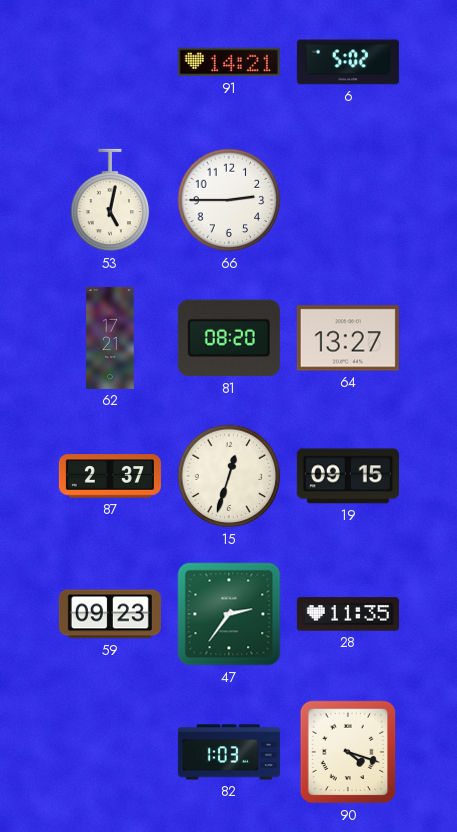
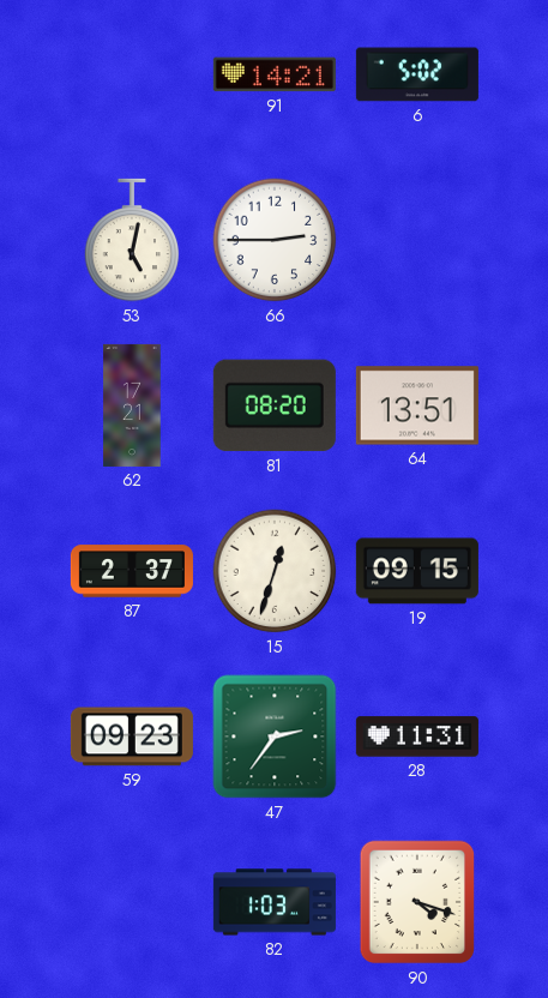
64: 13:27 -> 13:51
28: 11:35 -> 11:31
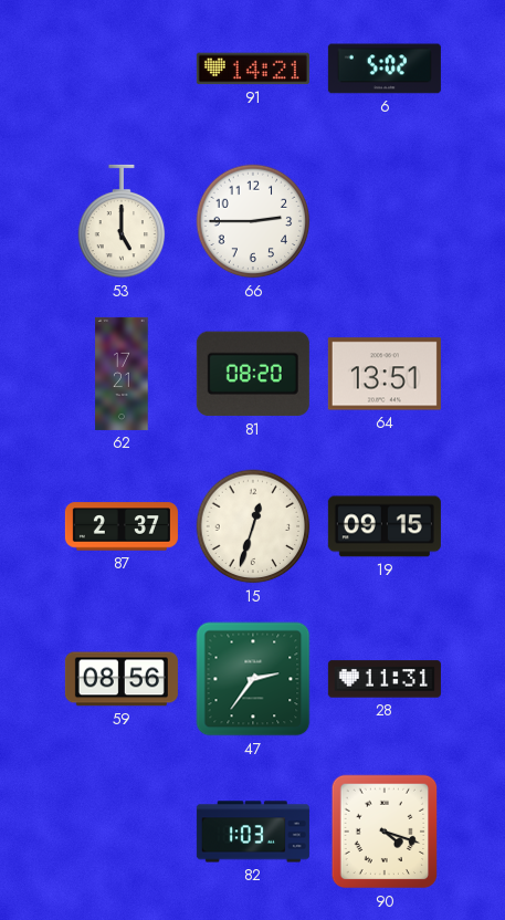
53: 5:02 -> 5:00
59: 09:23 -> 08:56
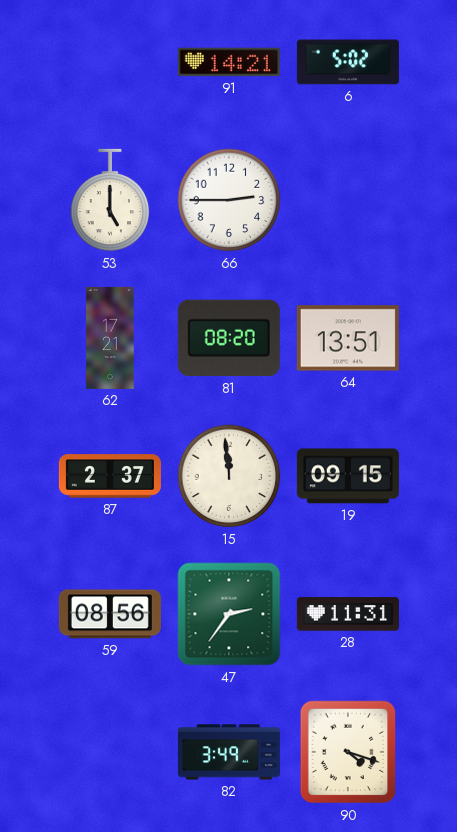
15: 12:33 -> 11:59
82: 1:03 -> 3:49
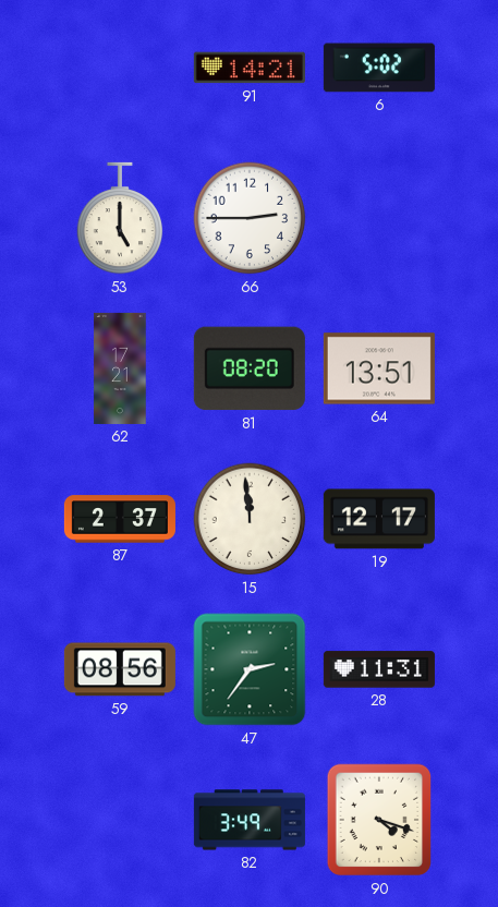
19: 09:15 -> 12:17
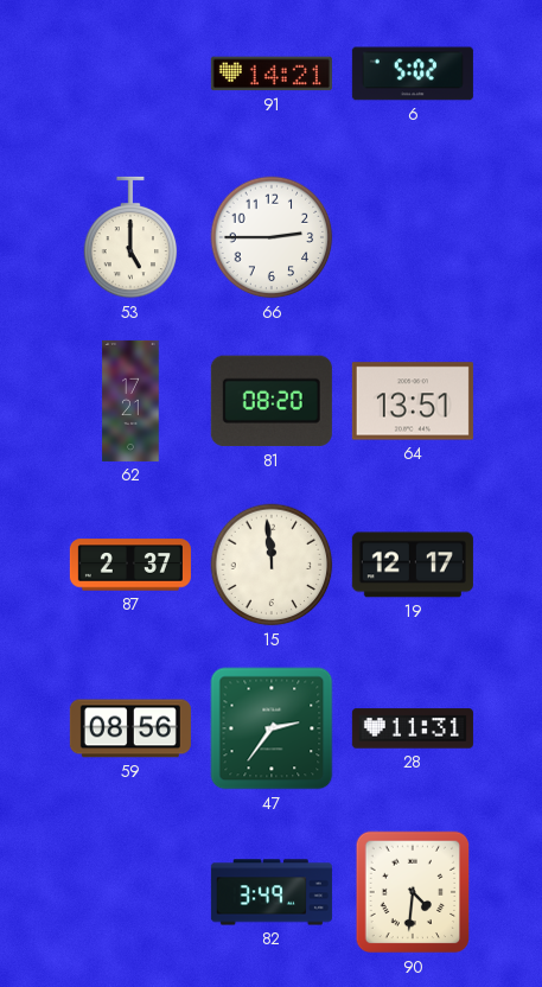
90: 4:18 -> 4:31
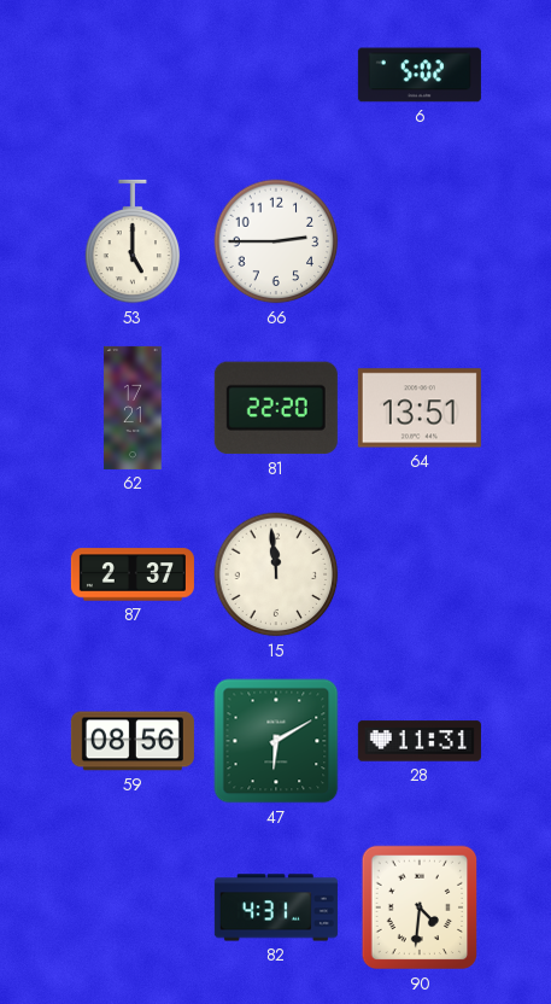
91: 14:21 -> none
81: 08:20 -> 22:20
19: 12:17 -> none
47: 2:36 -> 6:10
82: 3:49 -> 4:31
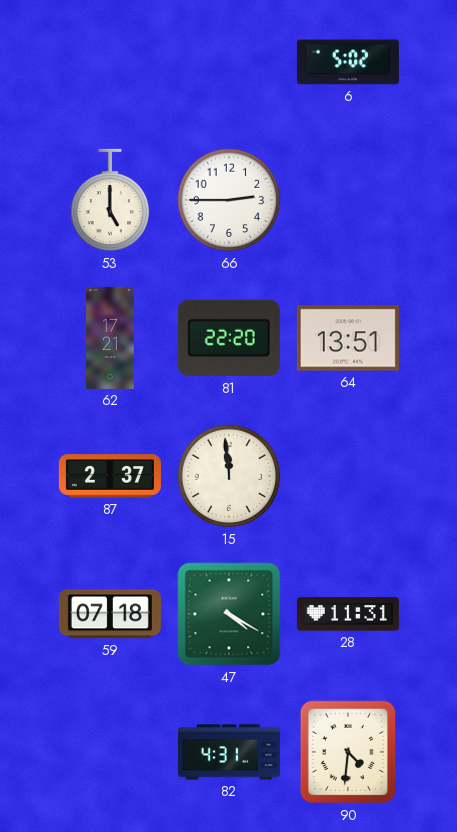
59: 08:56 -> 07:18
47: 6:10 -> 4:20
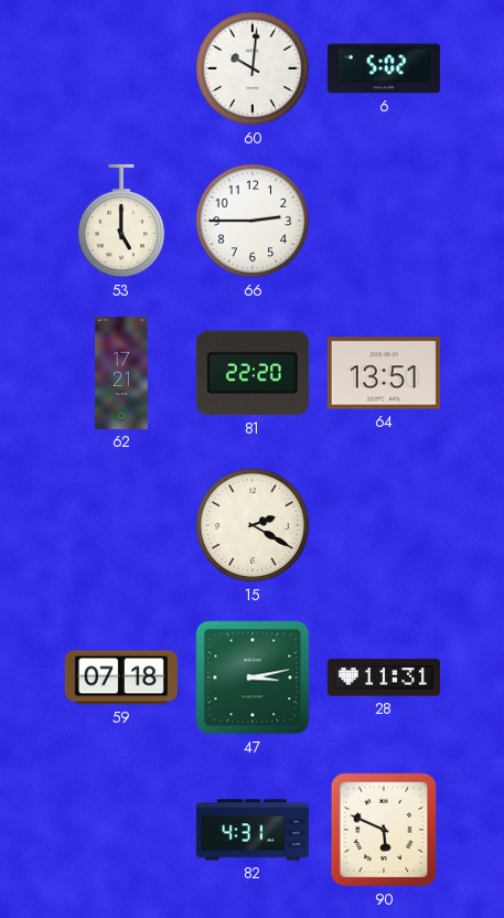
60: none -> 10:01
87: 2:37 -> none
15: 11:59 -> 2:20
47: 4:20 -> 3:13
90: 4:31 -> 5:49
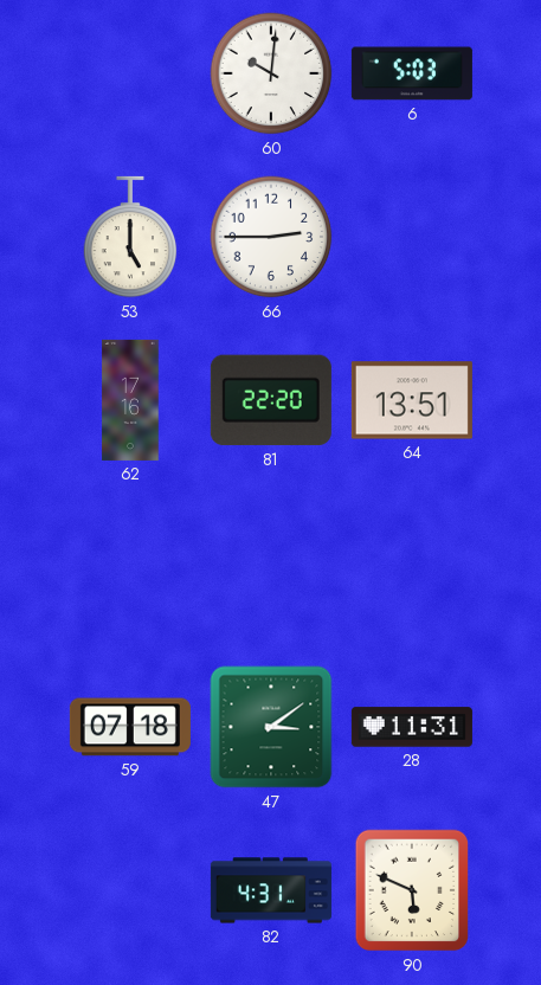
6: 5:02 -> 5:03
62: 17:21 -> 17:16
15: 2:20 -> none
47: 3:13 -> 3:09
